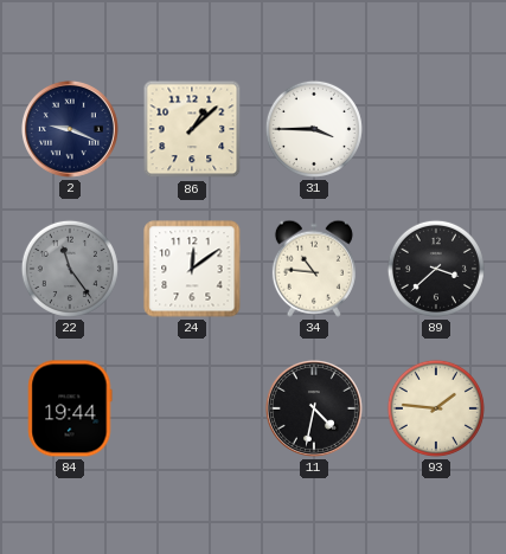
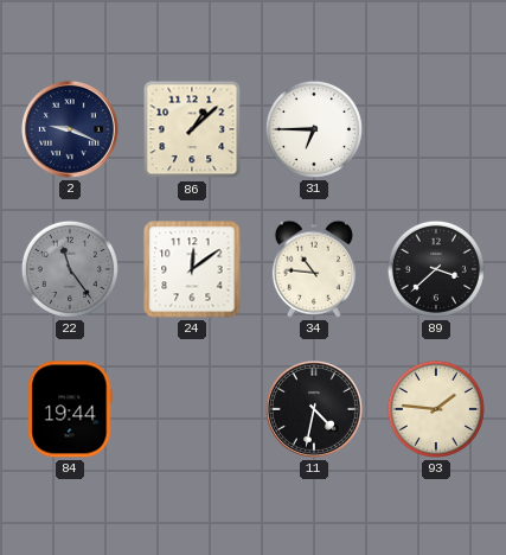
31: 3:45 -> 6:45
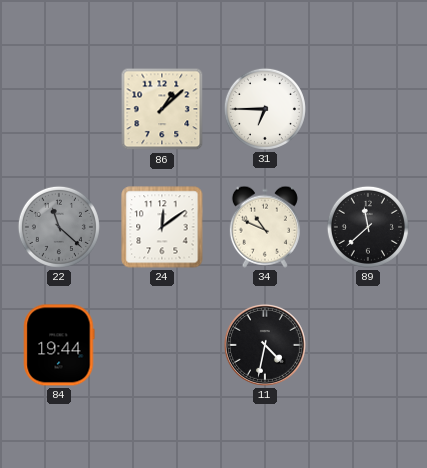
2: 9:19 -> none
22: 11:24 -> 11:22
34: 10:46 -> 10:49
89: 3:38 -> 11:38
93: 1:46 -> none
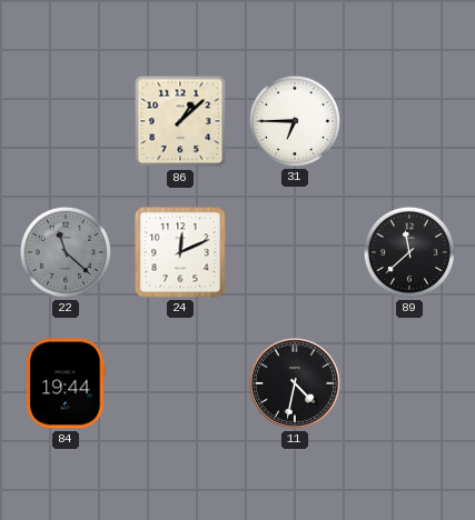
24: 12:09 -> 12:11
34: 10:49 -> none
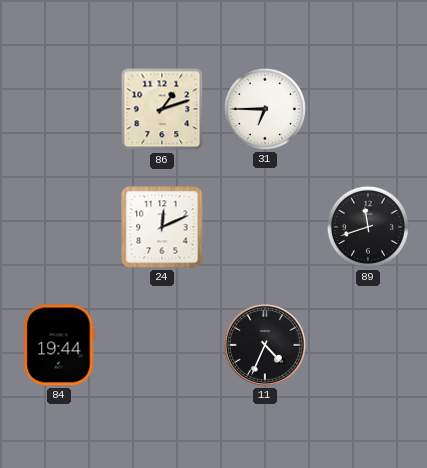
86: 1:08 -> 1:12
22: 11:22 -> none
89: 11:38 -> 11:42
11: 4:32 -> 4:34
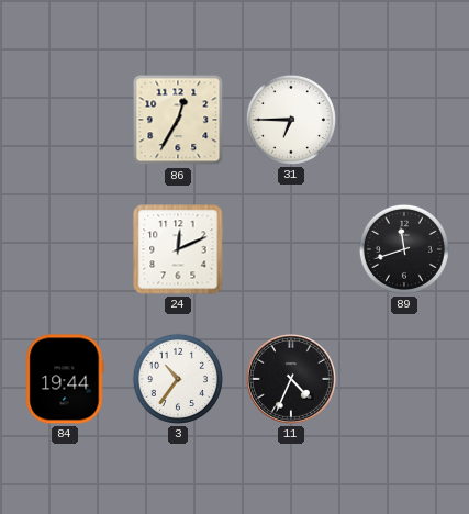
86: 1:12 -> 12:35
3: none -> 10:36
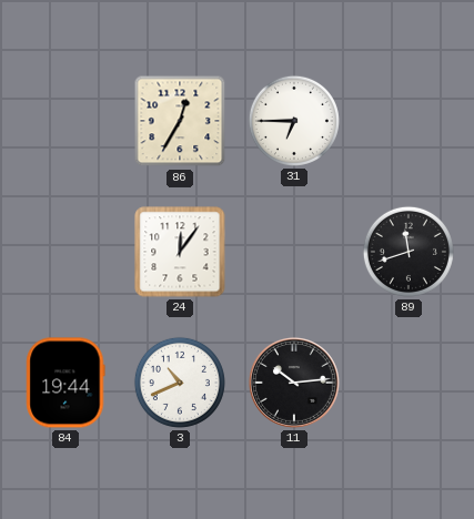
24: 12:11 -> 12:06
3: 10:36 -> 10:41
11: 4:34 -> 10:14
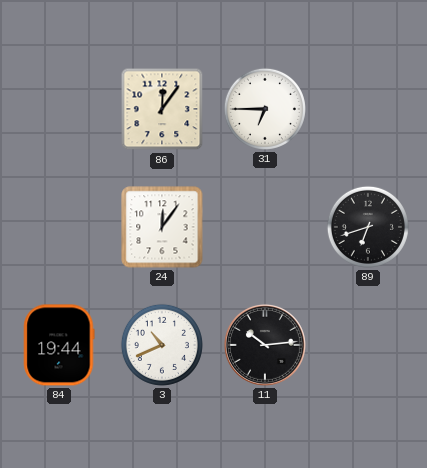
86: 12:35 -> 12:06
89: 11:42 -> 6:42
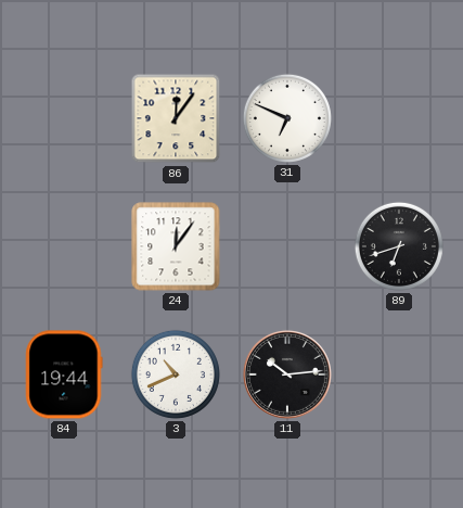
31: 6:45 -> 6:49
